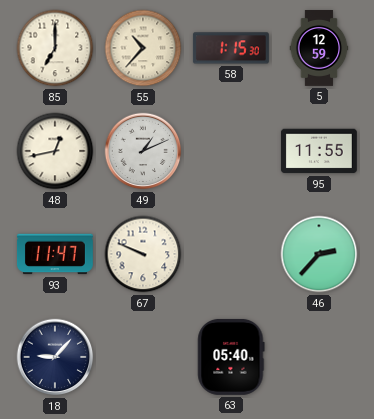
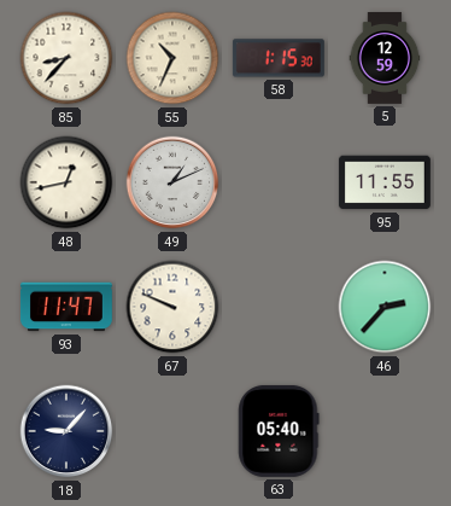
85: 7:00 -> 8:37
55: 10:37 -> 10:34
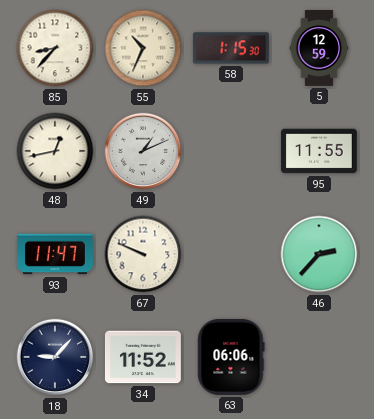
34: none -> 11:52
63: 05:40 -> 06:06
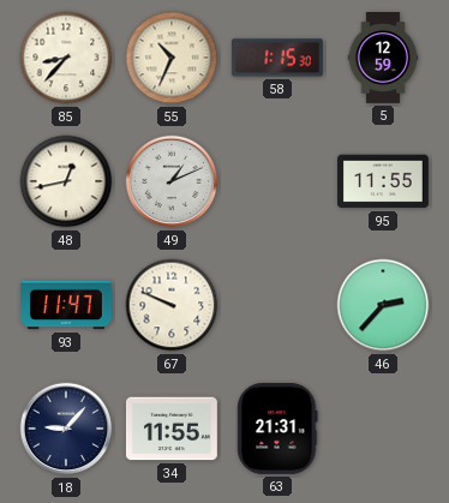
34: 11:52 -> 11:55
63: 06:06 -> 21:31
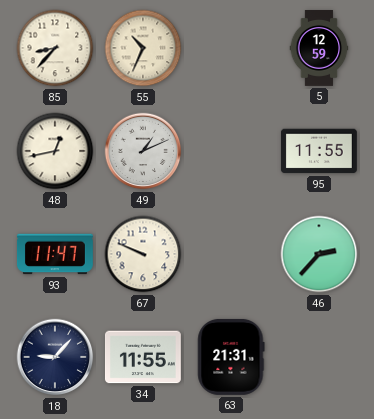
58: 1:15 -> none
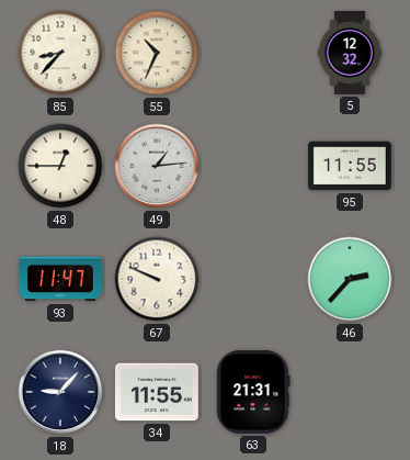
5: 12:59 -> 12:32
48: 12:43 -> 12:45
49: 1:11 -> 1:14
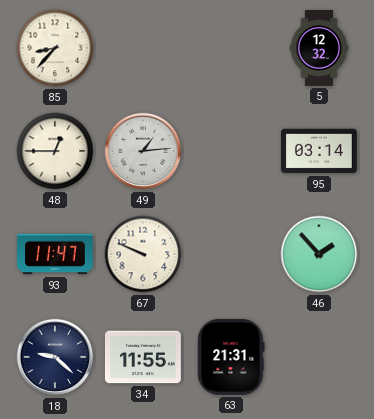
55: 10:34 -> none
95: 11:55 -> 03:14
46: 2:37 -> 1:53
18: 9:07 -> 9:22
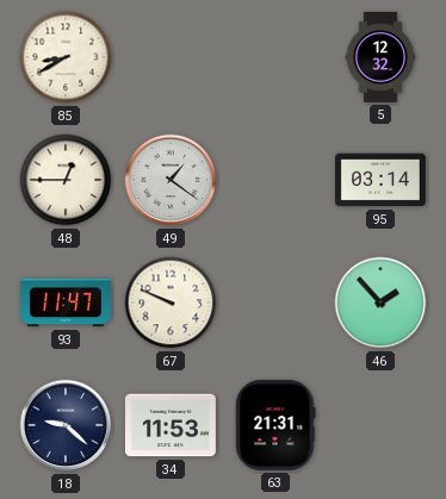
85: 8:37 -> 8:40
49: 1:14 -> 1:21
34: 11:55 -> 11:53
